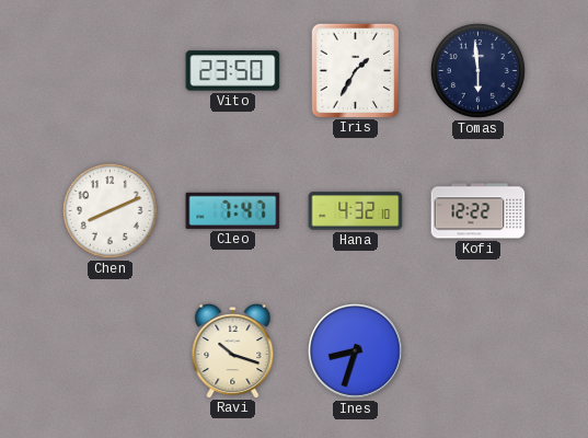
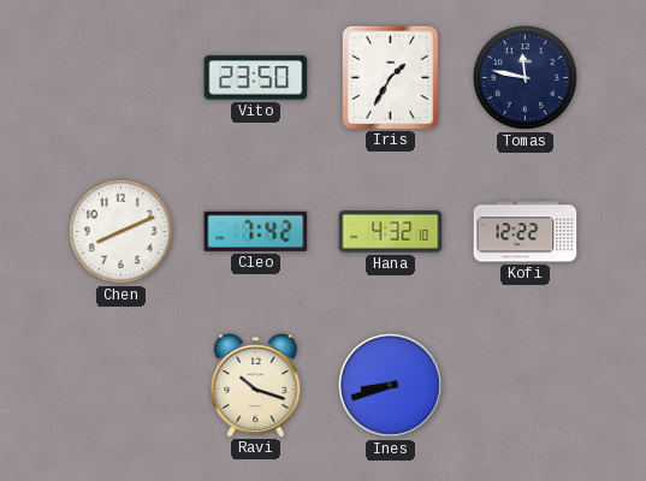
Tomas: 5:59 -> 11:47
Cleo: 7:47 -> 7:42
Ines: 8:33 -> 8:42
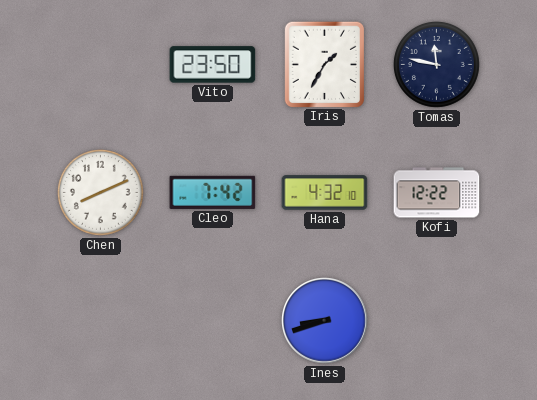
Ravi: 10:18 -> none
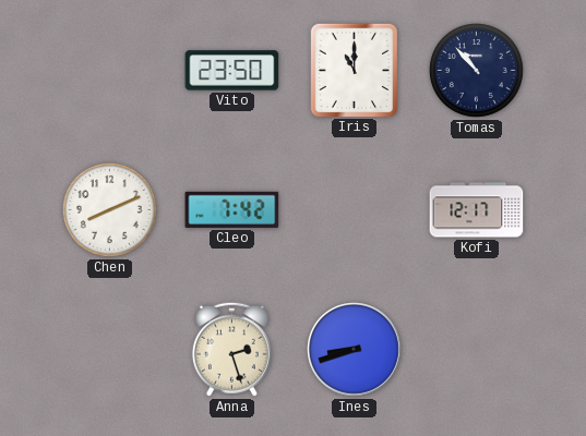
Iris: 1:35 -> 11:00
Tomas: 11:47 -> 10:53
Hana: 4:32 -> none
Kofi: 12:22 -> 12:17
Anna: none -> 2:27
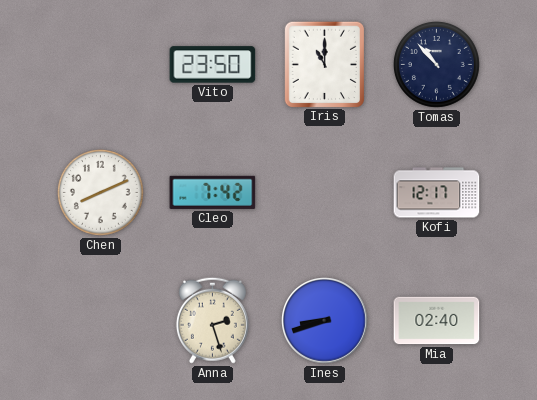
Mia: none -> 02:40
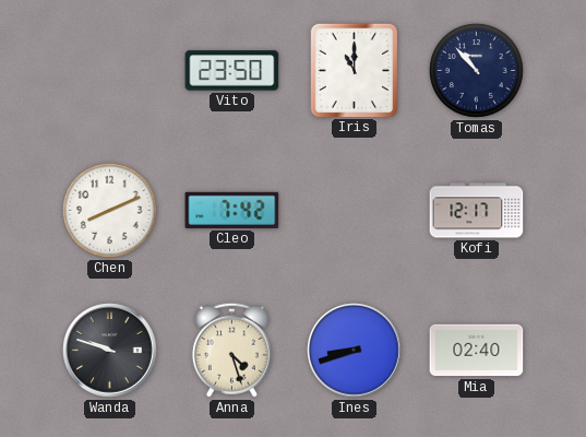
Wanda: none -> 9:48
Anna: 2:27 -> 4:27
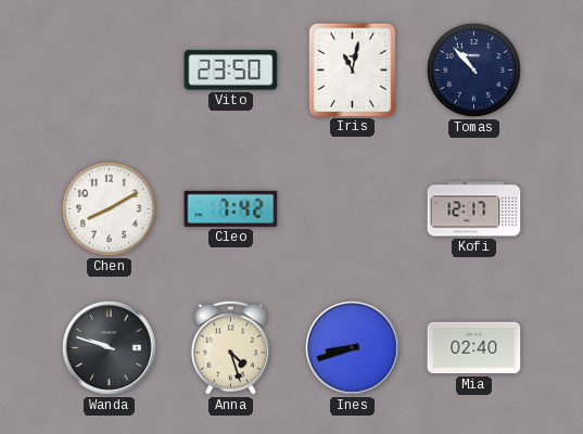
Iris: 11:00 -> 11:02
Chen: 8:11 -> 8:10
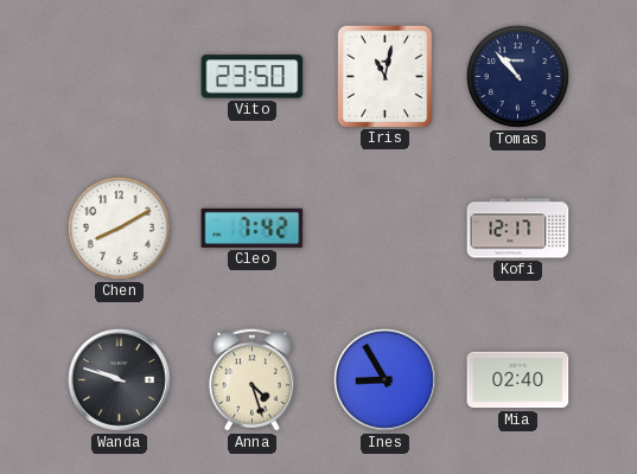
Ines: 8:42 -> 8:55
